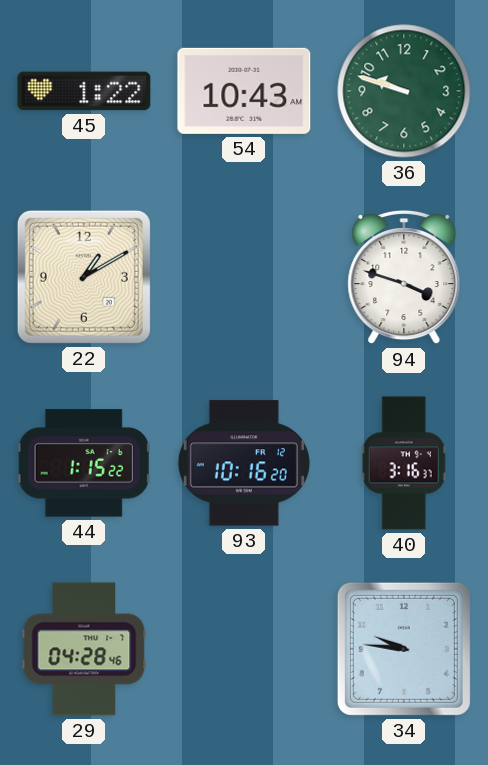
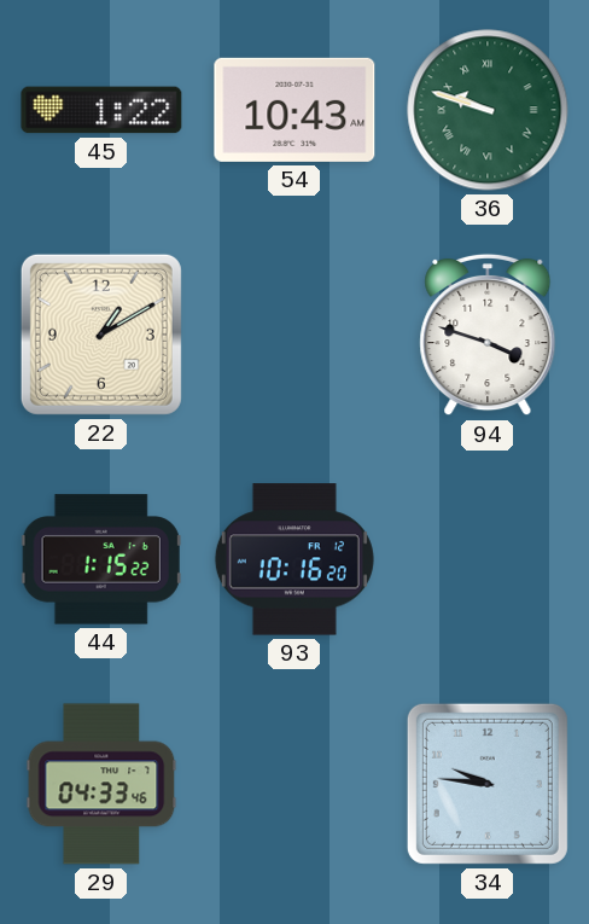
36 numerals: Arabic -> Roman
40: 3:16 -> none
29: 04:28 -> 04:33
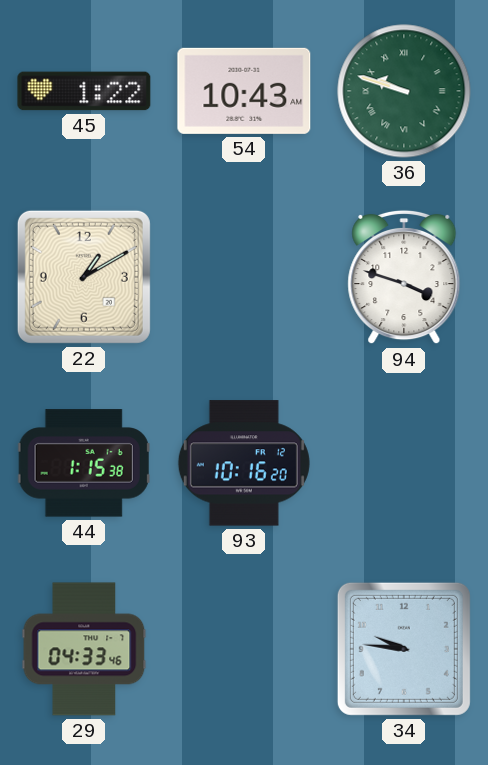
44: 1:15:22 -> 1:15:38
